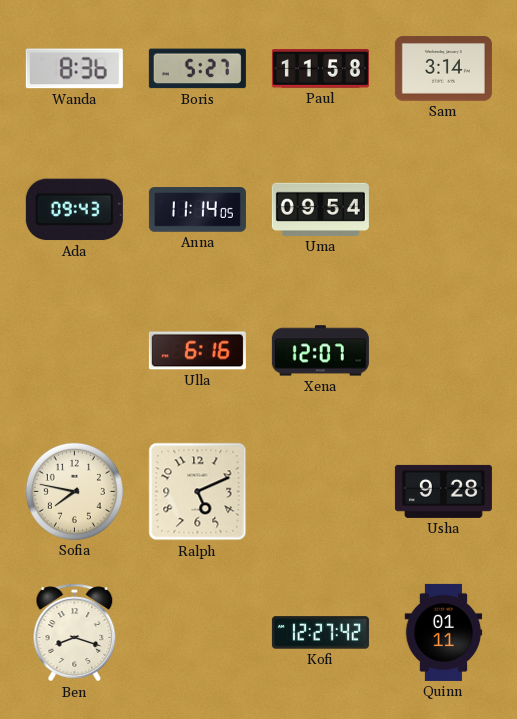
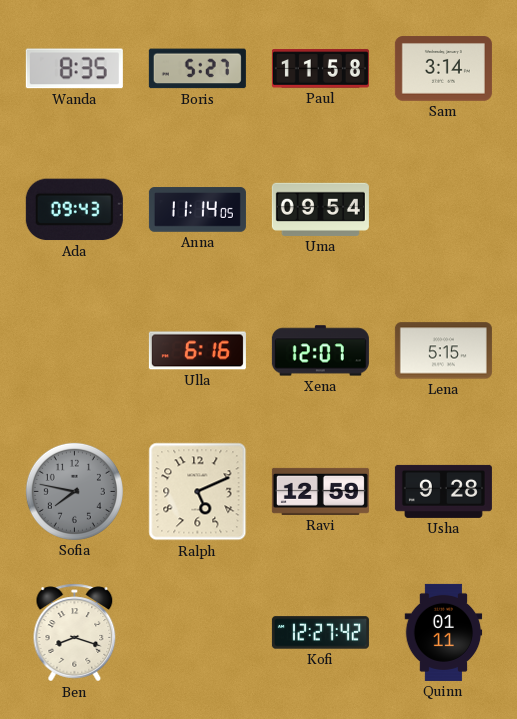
Wanda: 8:36 -> 8:35
Lena: none -> 5:15
Sofia dial: cream -> grey
Ravi: none -> 12:59
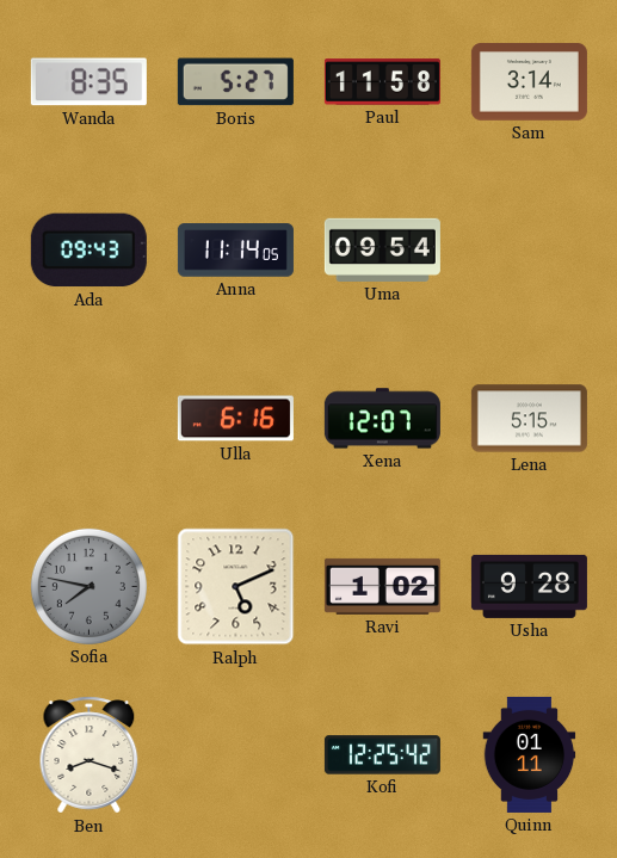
Ravi: 12:59 -> 1:02
Kofi: 12:27 -> 12:25
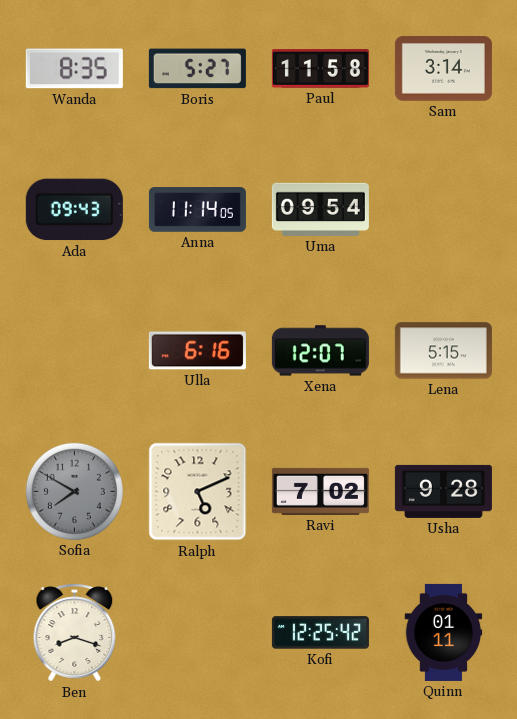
Sofia: 7:47 -> 7:50
Ravi: 1:02 -> 7:02
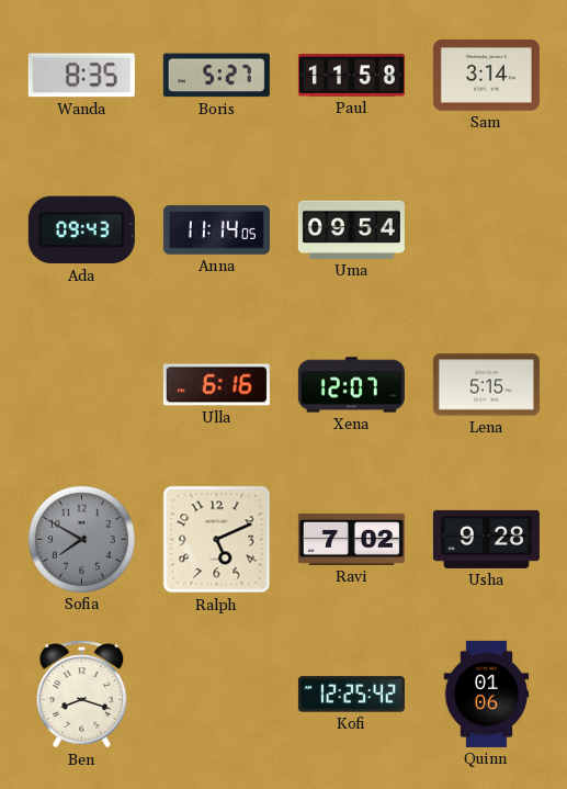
Quinn: 01:11 -> 01:06
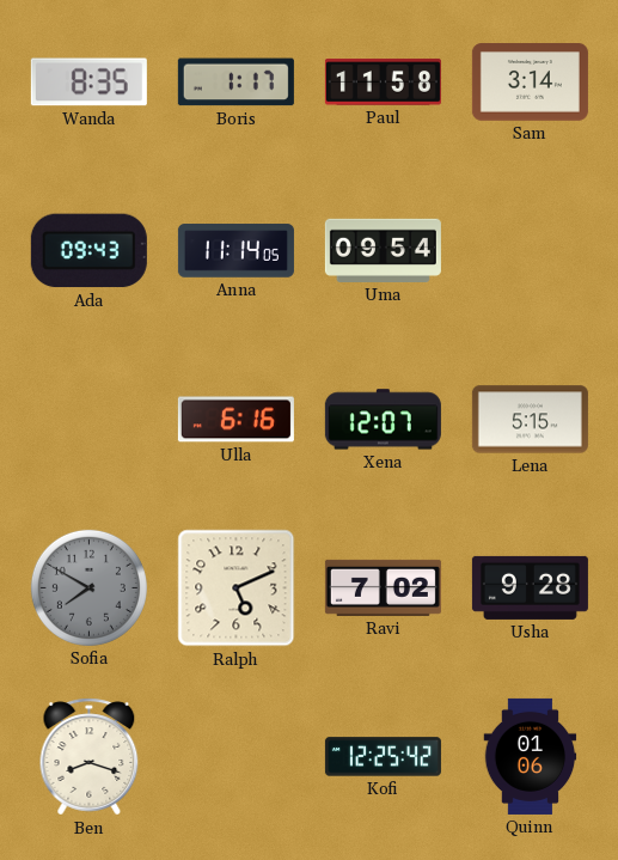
Boris: 5:27 -> 1:17
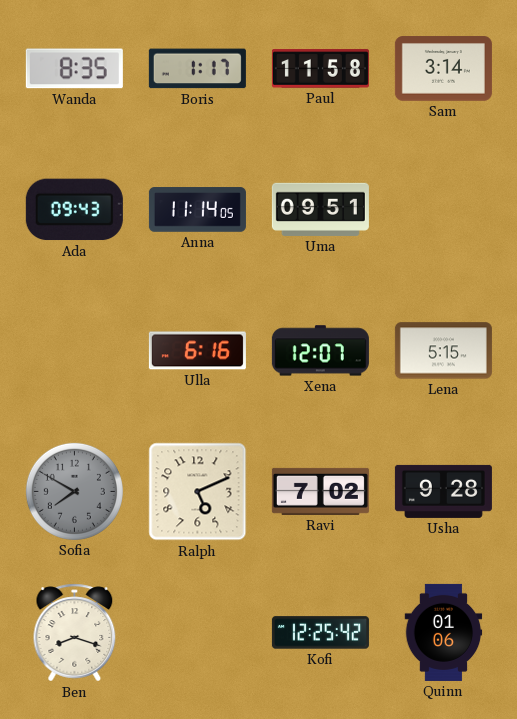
Uma: 09:54 -> 09:51
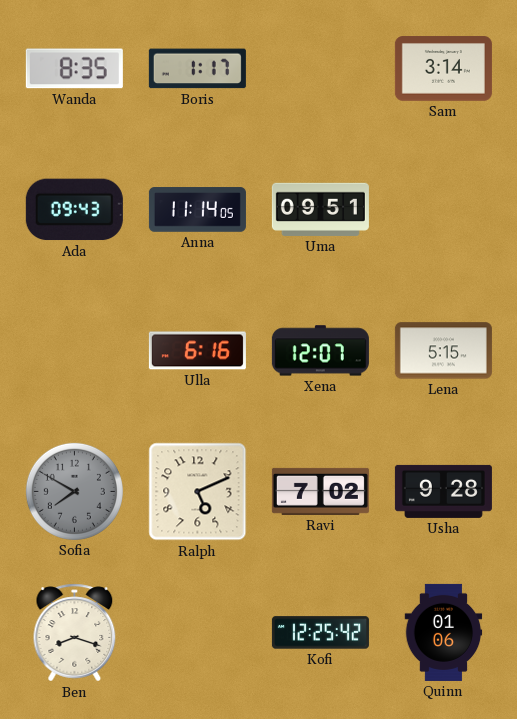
Paul: 11:58 -> none
